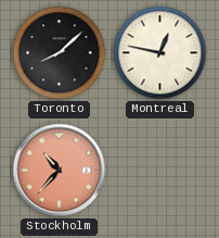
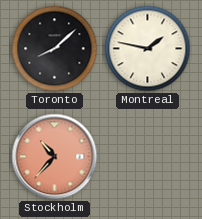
Montreal: 12:47 -> 1:47
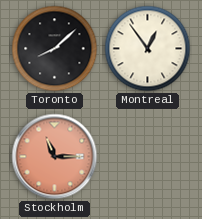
Montreal: 1:47 -> 12:54
Stockholm: 10:37 -> 11:15
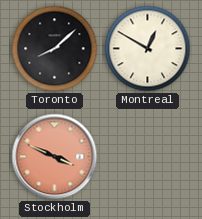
Montreal: 12:54 -> 12:50
Stockholm: 11:15 -> 3:49
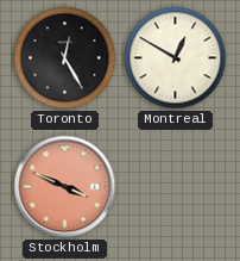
Toronto: 8:08 -> 12:25
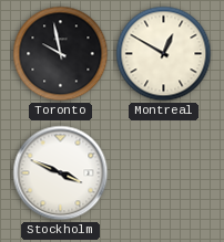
Toronto: 12:25 -> 9:58
Stockholm dial: salmon -> white
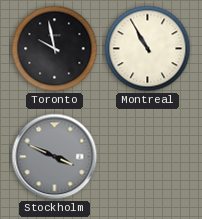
Montreal: 12:50 -> 10:55
Stockholm dial: white -> grey
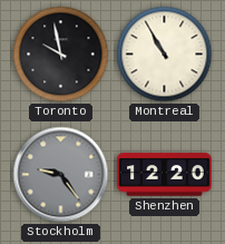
Stockholm: 3:49 -> 9:24
Shenzhen: none -> 12:20
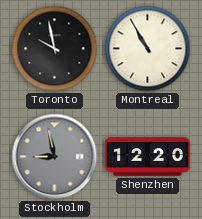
Stockholm: 9:24 -> 8:58
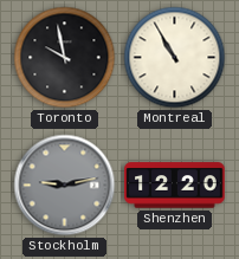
Stockholm: 8:58 -> 9:13
